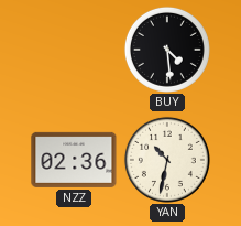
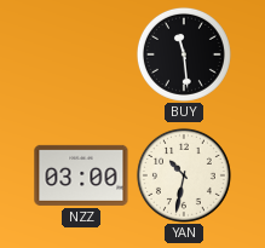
BUY: 4:29 -> 11:29
NZZ: 02:36 -> 03:00
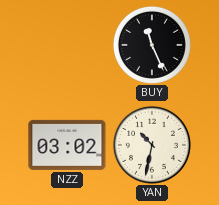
BUY: 11:29 -> 11:26
NZZ: 03:00 -> 03:02
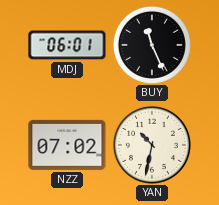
MDJ: none -> 06:01
NZZ: 03:02 -> 07:02
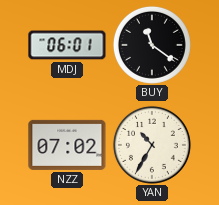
BUY: 11:26 -> 11:21
YAN: 10:32 -> 10:35
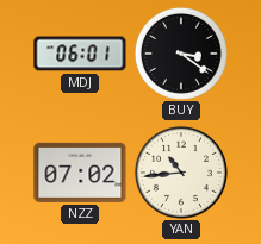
BUY: 11:21 -> 3:21
YAN: 10:35 -> 10:44
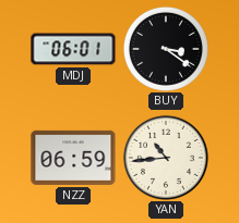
NZZ: 07:02 -> 06:59
